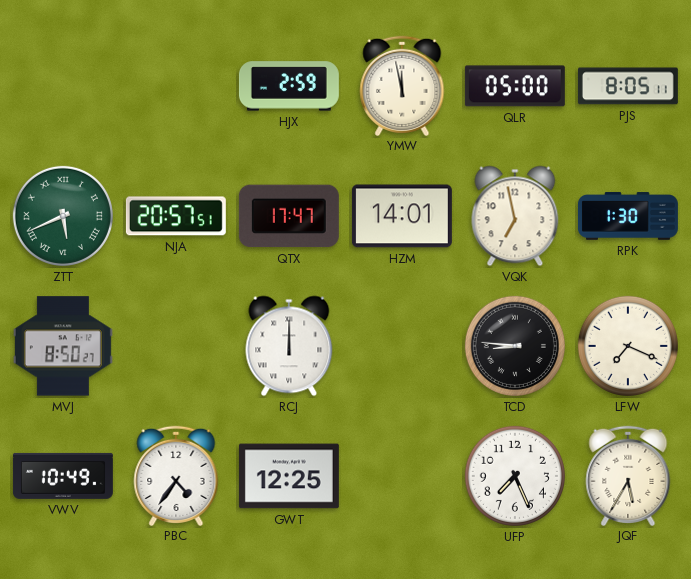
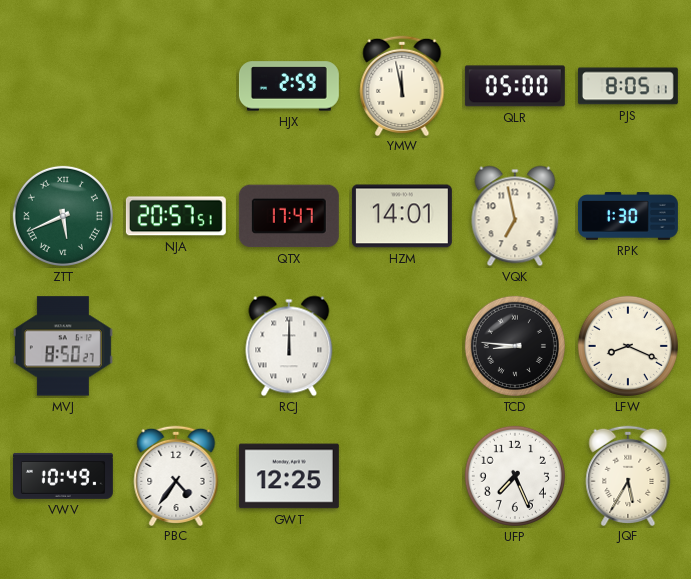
LFW: 7:19 -> 8:19
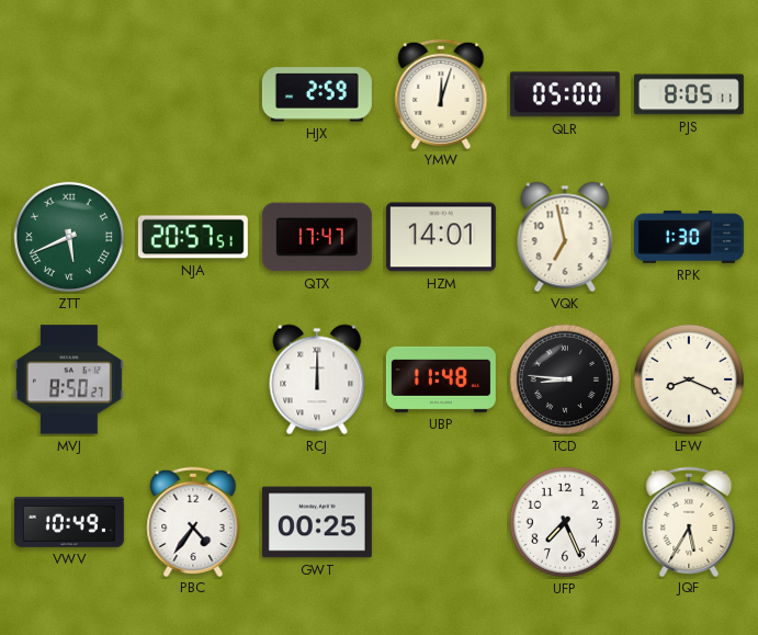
YMW: 11:58 -> 12:03
UBP: none -> 11:48
GWT: 12:25 -> 00:25
